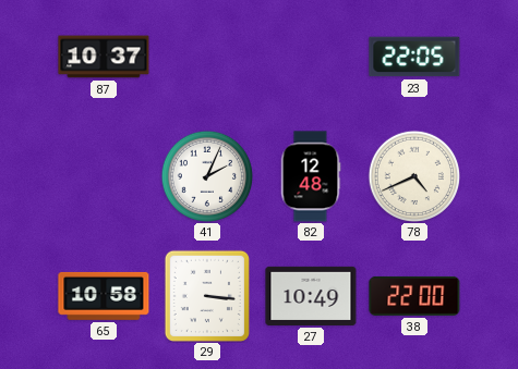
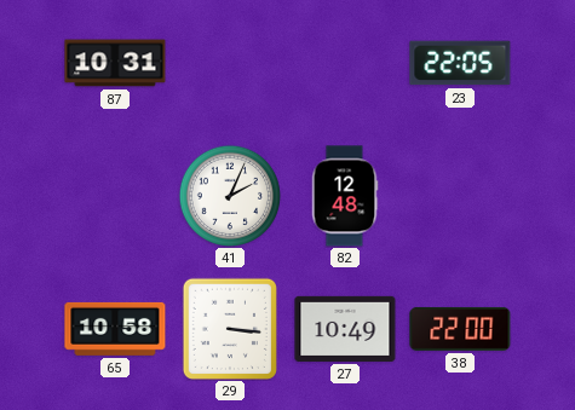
87: 10:37 -> 10:31
78: 4:41 -> none
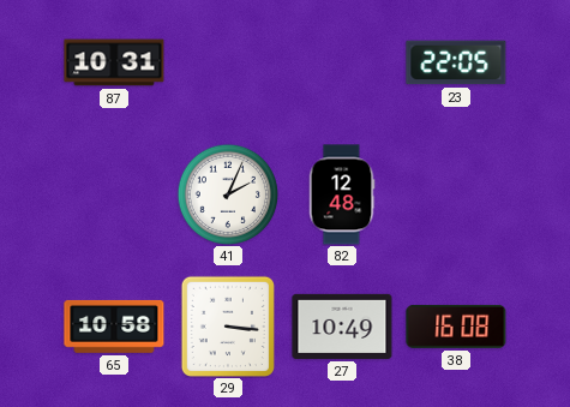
38: 22:00 -> 16:08
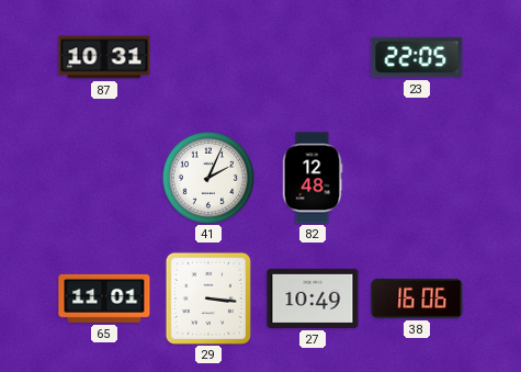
65: 10:58 -> 11:01
38: 16:08 -> 16:06
